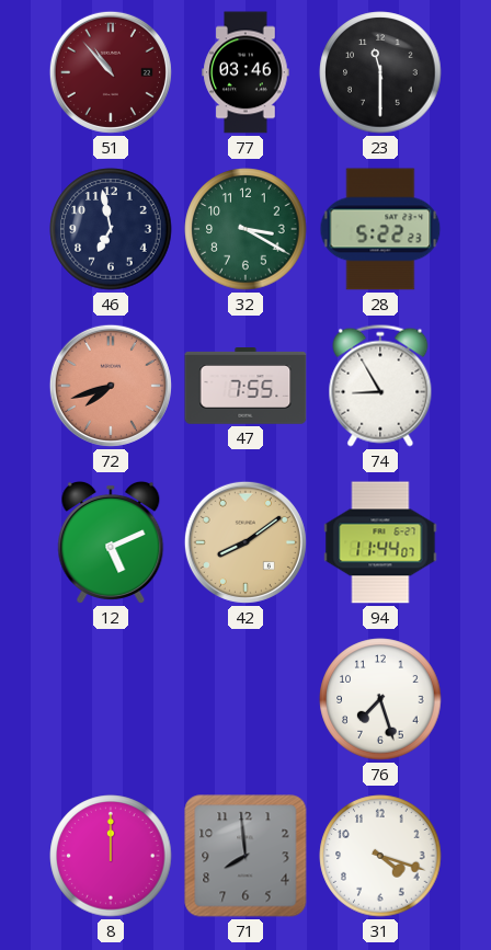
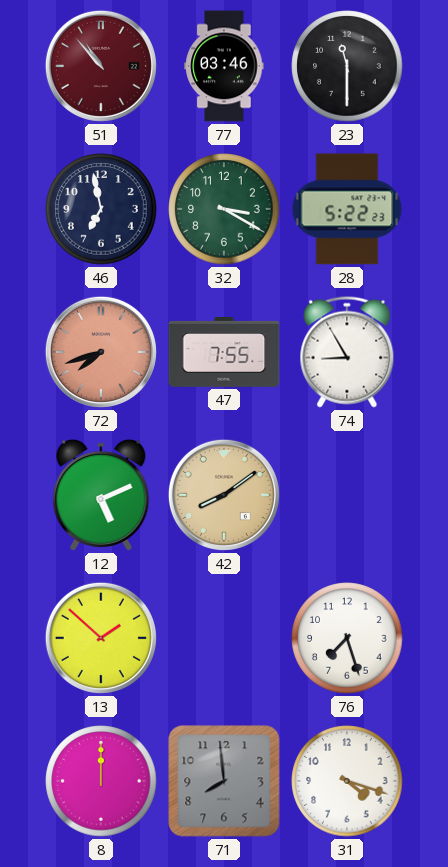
94: 11:44 -> none
13: none -> 1:52
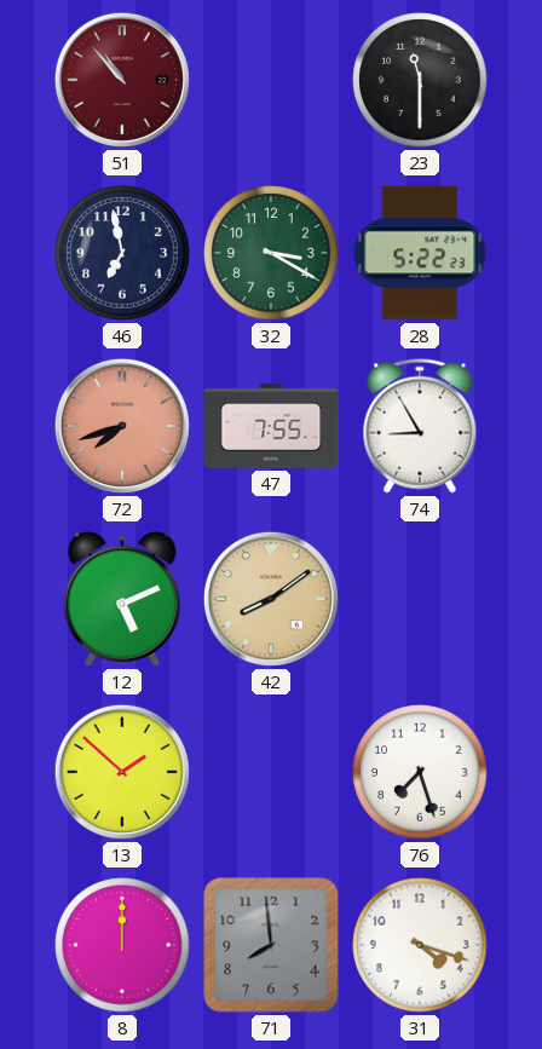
77: 03:46 -> none
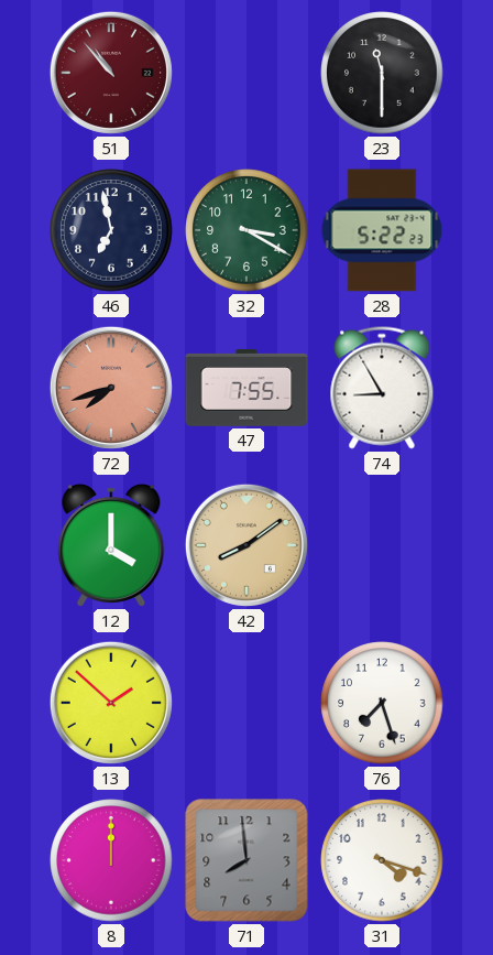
12: 5:11 -> 4:00
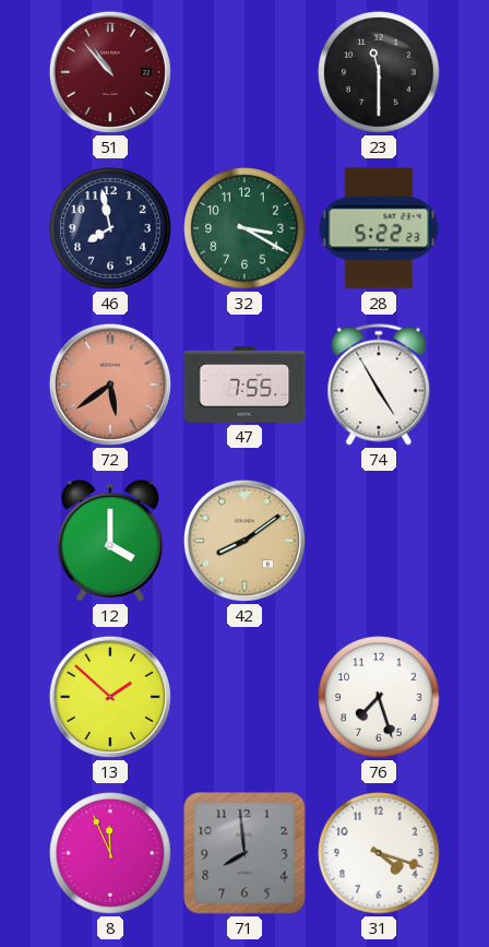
46: 6:58 -> 7:58
72: 7:42 -> 5:39
74: 8:55 -> 4:55
8: 12:00 -> 11:56
